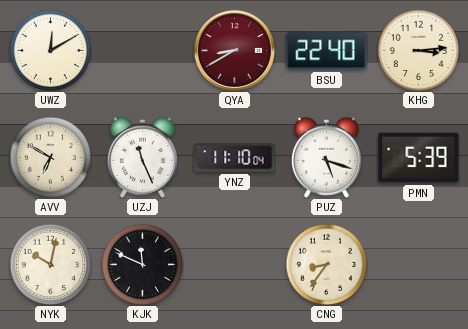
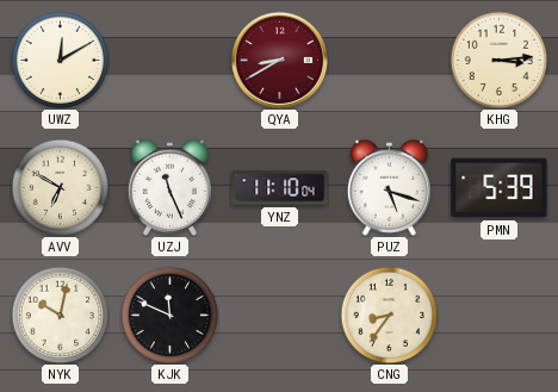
BSU: 22:40 -> none
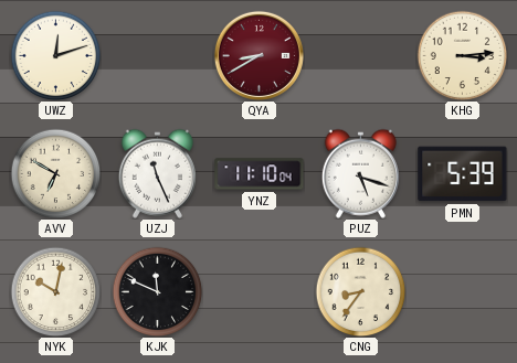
UWZ: 12:10 -> 12:12
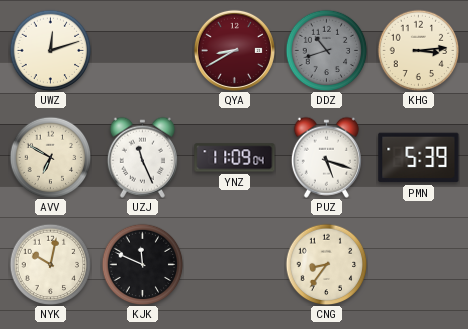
DDZ: none -> 10:42
YNZ: 11:10 -> 11:09
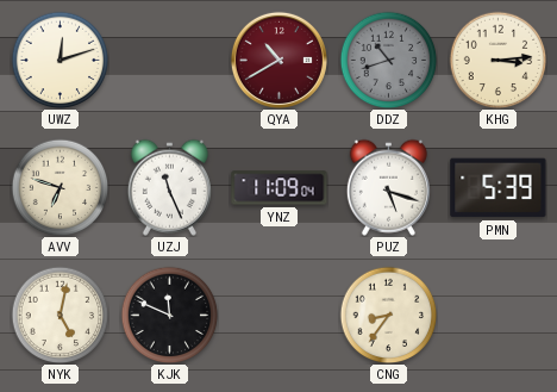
QYA: 8:40 -> 10:40
AVV: 6:50 -> 6:48
NYK: 10:02 -> 5:02
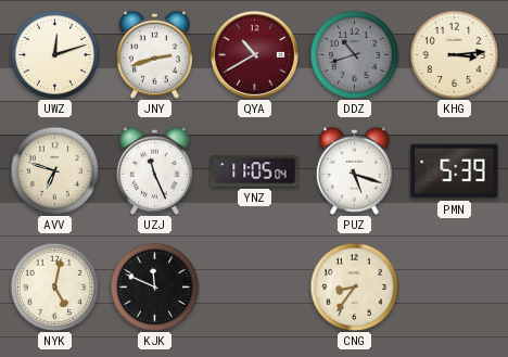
JNY: none -> 2:42
YNZ: 11:09 -> 11:05
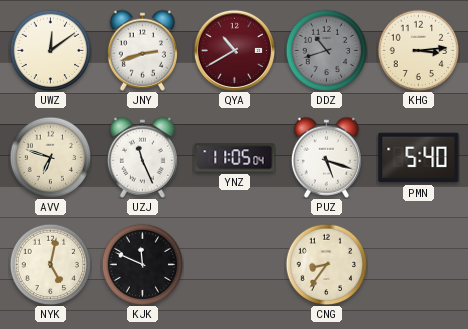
UWZ: 12:12 -> 12:09
PMN: 5:39 -> 5:40
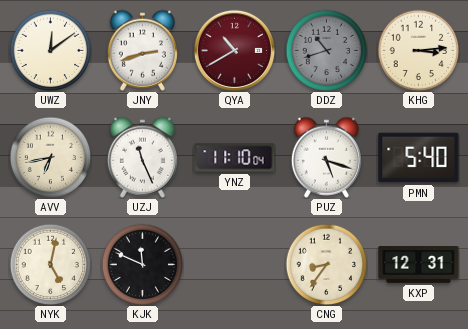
AVV: 6:48 -> 6:43
YNZ: 11:05 -> 11:10
KXP: none -> 12:31
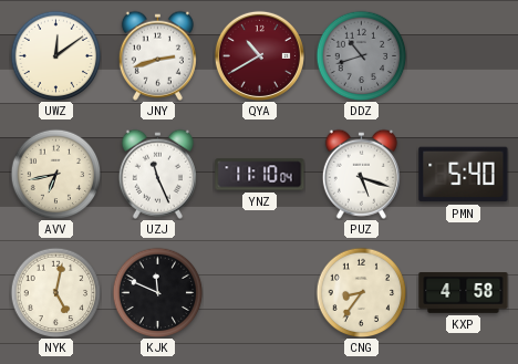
KHG: 3:14 -> none
KXP: 12:31 -> 4:58
